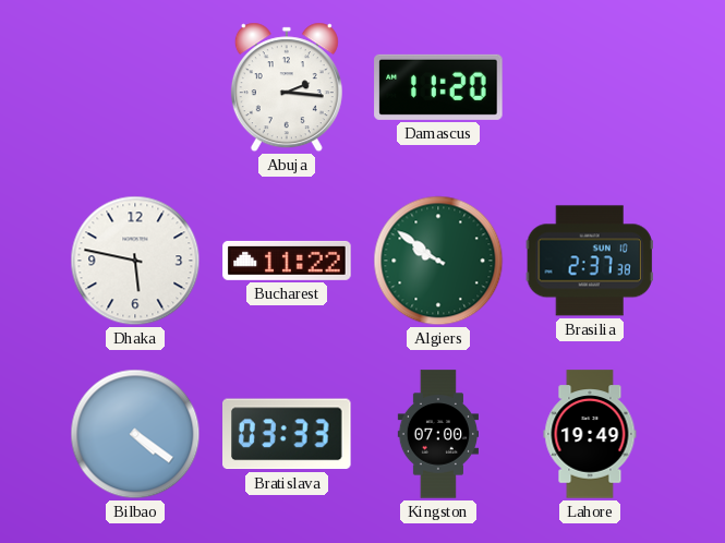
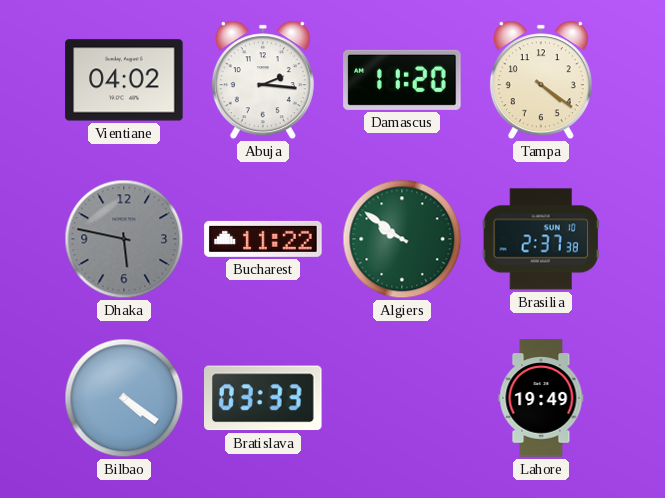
Vientiane: none -> 04:02
Tampa: none -> 4:21
Dhaka dial: white -> grey
Kingston: 07:00 -> none
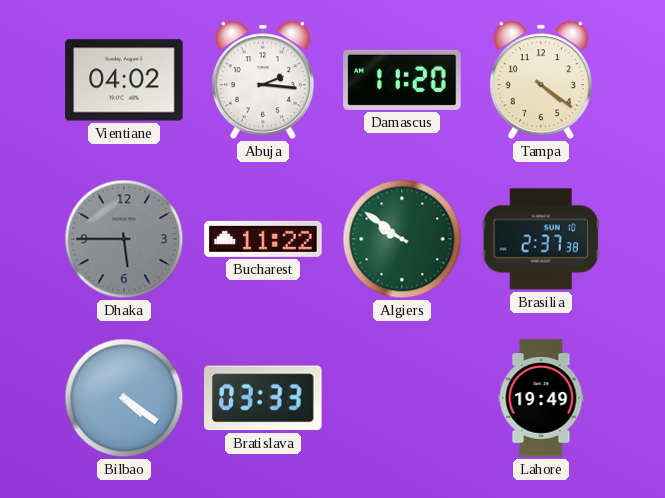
Dhaka: 5:47 -> 5:45
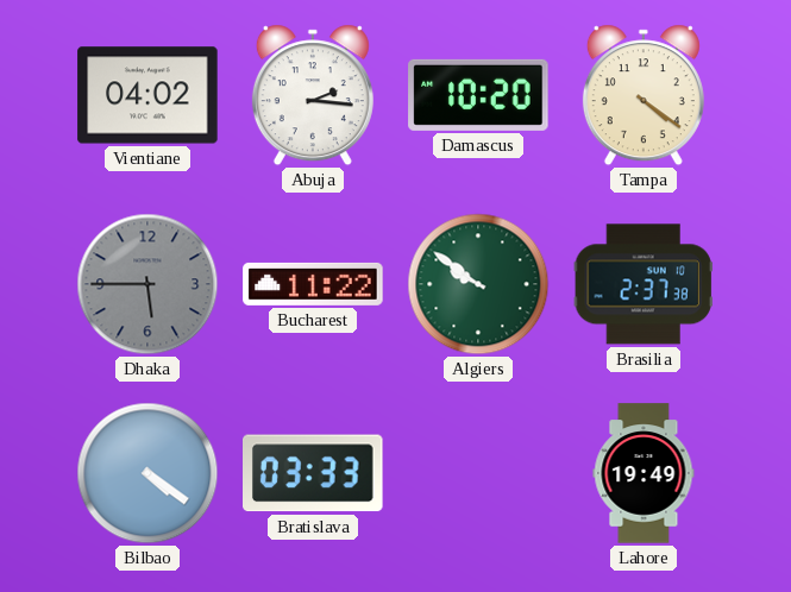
Damascus: 11:20 -> 10:20
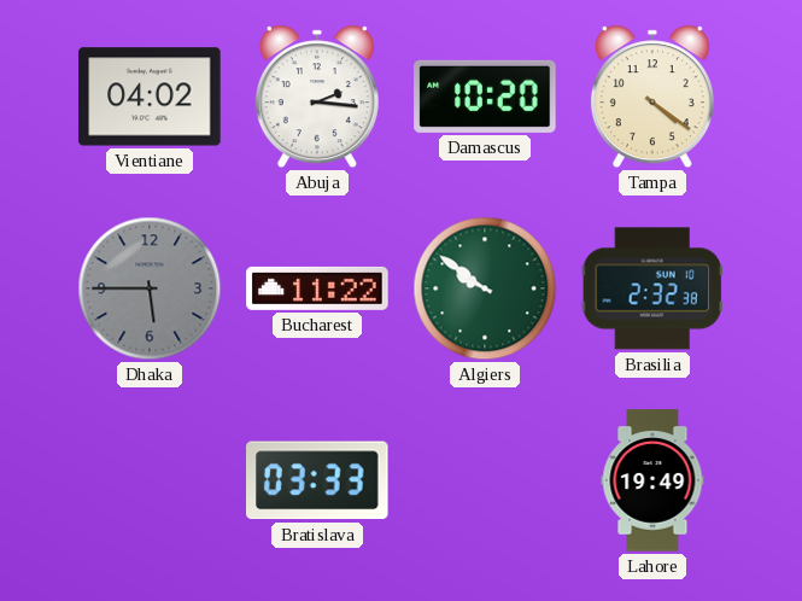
Brasilia: 2:37 -> 2:32
Bilbao: 4:21 -> none
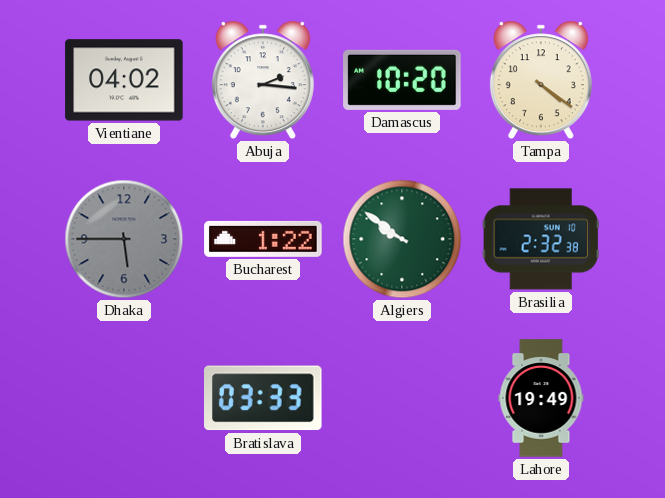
Bucharest: 11:22 -> 1:22
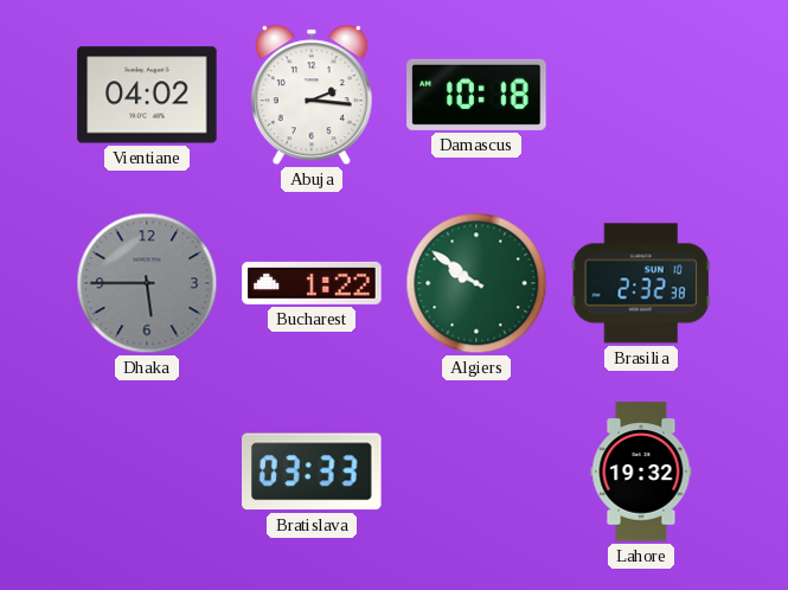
Damascus: 10:20 -> 10:18
Tampa: 4:21 -> none
Lahore: 19:49 -> 19:32
